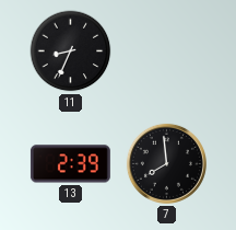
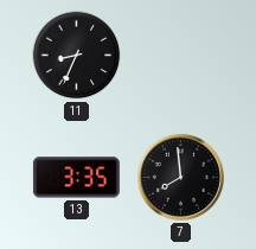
13: 2:39 -> 3:35
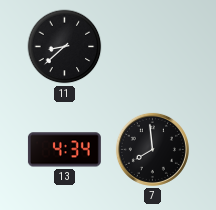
11: 8:34 -> 8:38
13: 3:35 -> 4:34
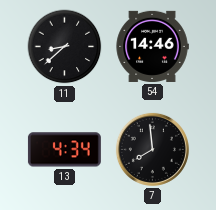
54: none -> 14:46
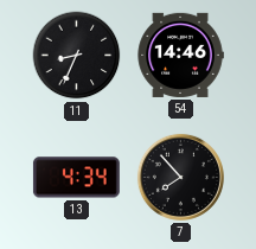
11: 8:38 -> 8:34
7: 7:59 -> 7:53
